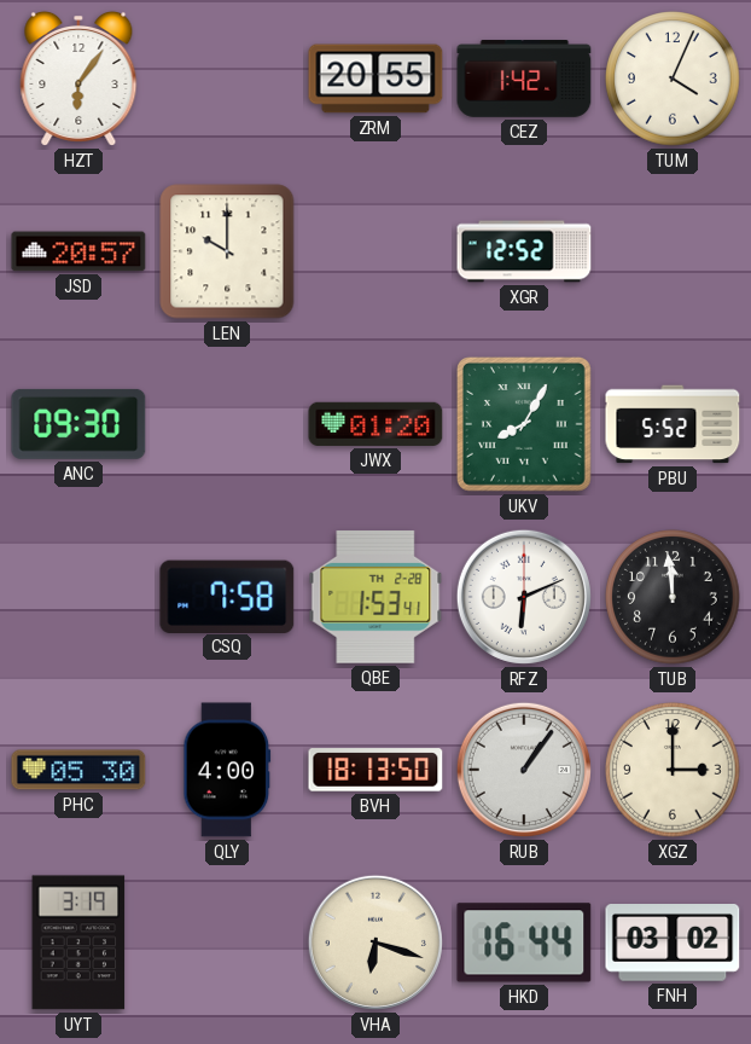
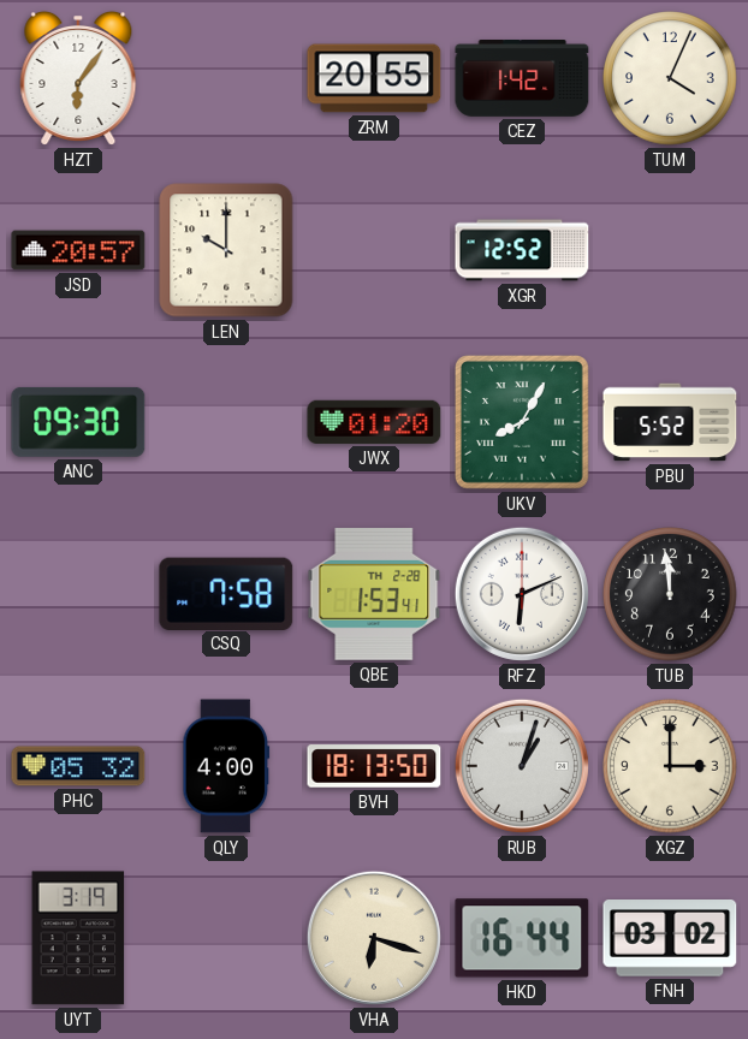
PHC: 05:30 -> 05:32
RUB: 1:06 -> 1:03
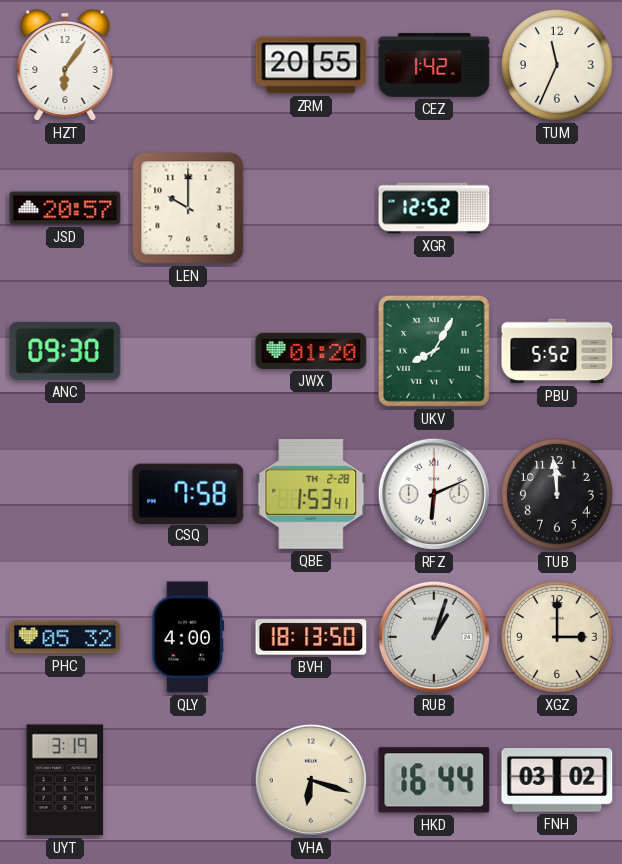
TUM: 4:04 -> 11:34
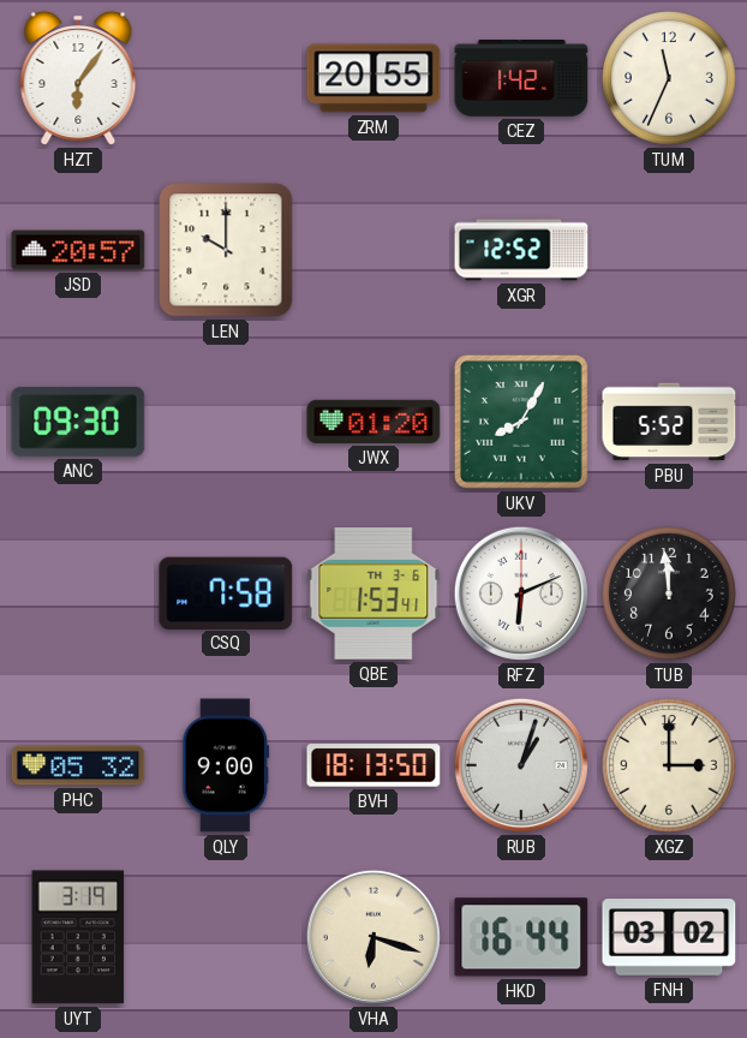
QBE date: TH 2-28 -> TH 3-6
QLY: 4:00 -> 9:00
